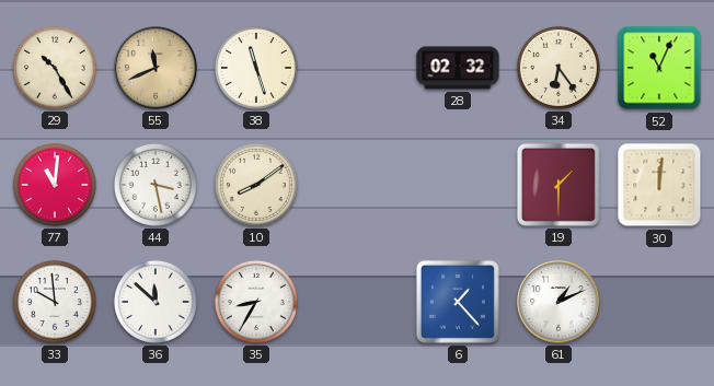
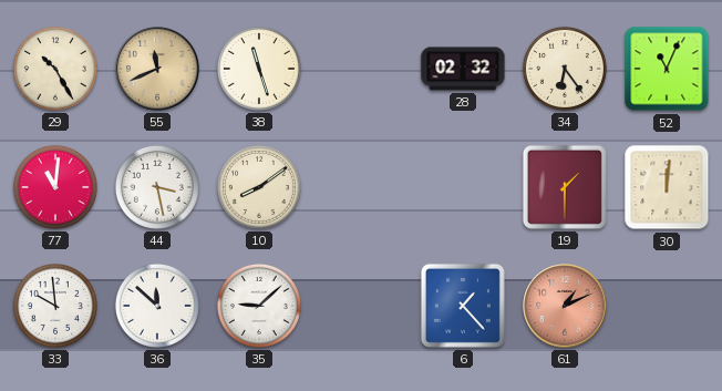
35: 8:35 -> 9:08
61 dial: white -> salmon
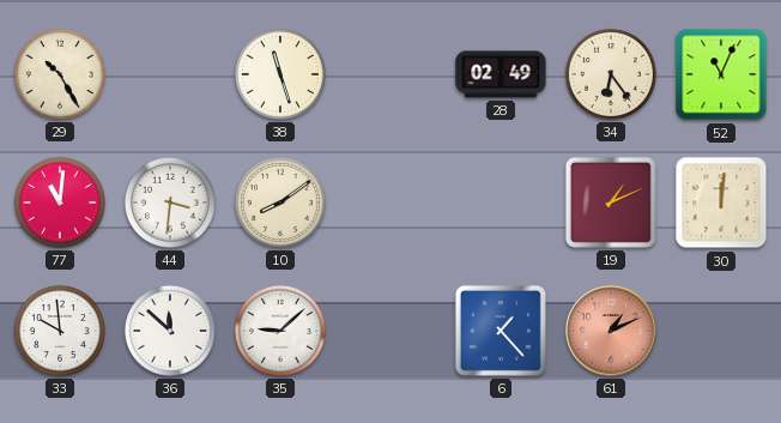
55: 11:41 -> none
28: 02:32 -> 02:49
44: 3:28 -> 3:31
19: 1:30 -> 1:11
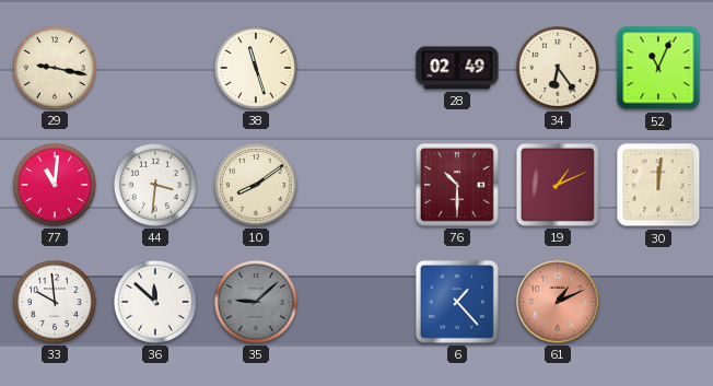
29: 10:25 -> 9:17
76: none -> 10:30
35 dial: white -> grey
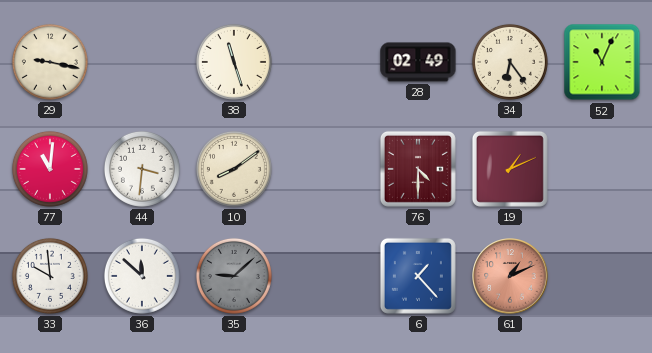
76: 10:30 -> 4:30
30: 12:01 -> none
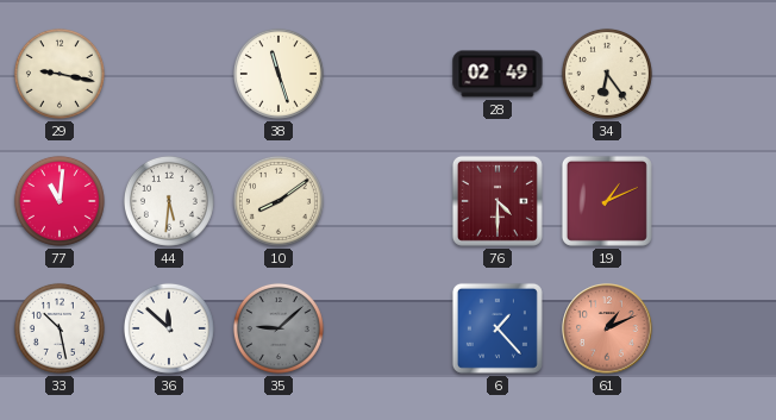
52: 11:04 -> none
44: 3:31 -> 5:31
33: 9:59 -> 10:28
